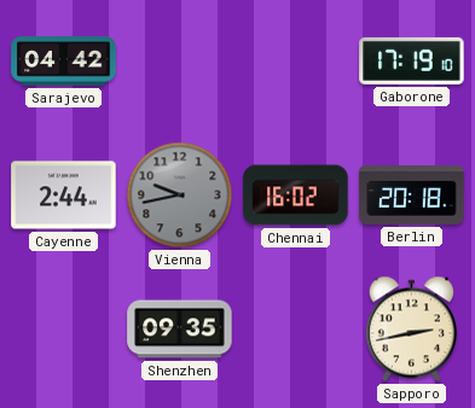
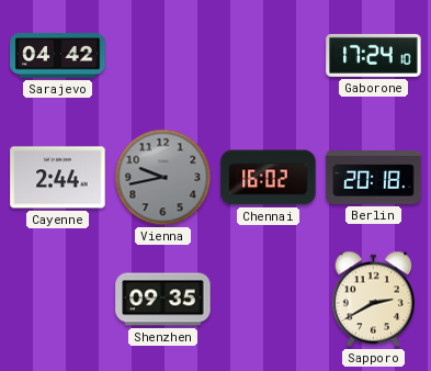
Gaborone: 17:19 -> 17:24
Sapporo: 2:43 -> 2:40
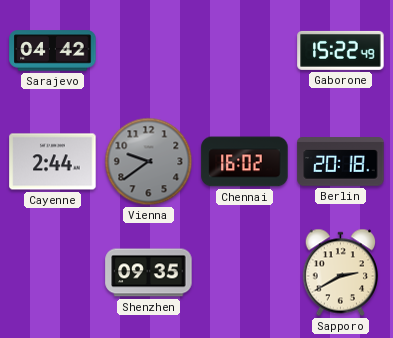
Gaborone: 17:24 -> 15:22
Vienna: 9:43 -> 9:39
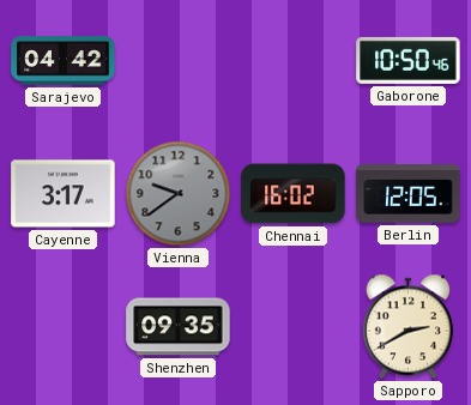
Gaborone: 15:22 -> 10:50
Cayenne: 2:44 -> 3:17
Berlin: 20:18 -> 12:05
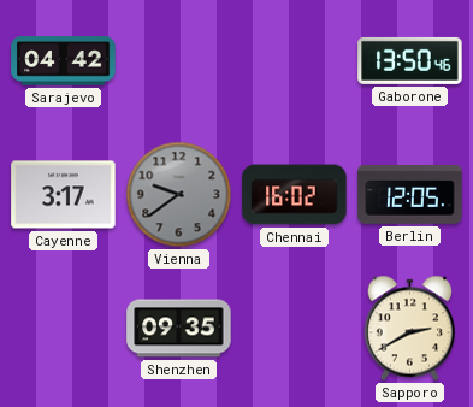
Gaborone: 10:50 -> 13:50
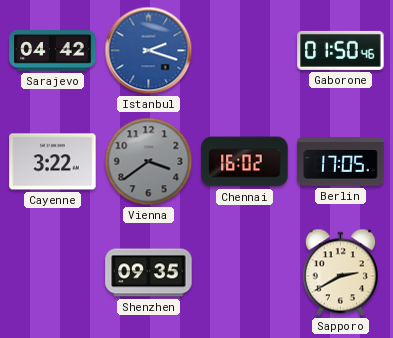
Istanbul: none -> 2:18
Gaborone: 13:50 -> 01:50
Cayenne: 3:17 -> 3:22
Vienna: 9:39 -> 3:39
Berlin: 12:05 -> 17:05
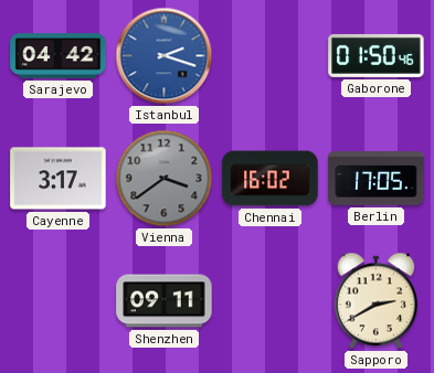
Cayenne: 3:22 -> 3:17
Shenzhen: 09:35 -> 09:11
